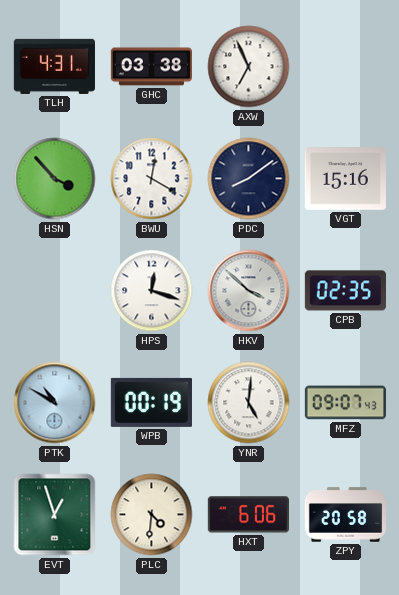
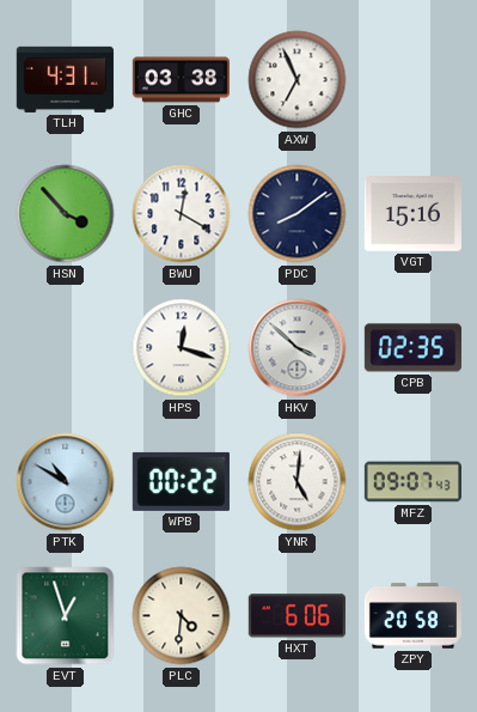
WPB: 00:19 -> 00:22
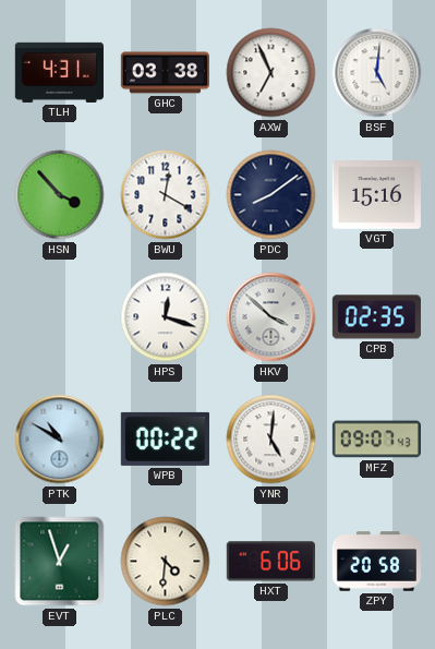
BSF: none -> 5:01
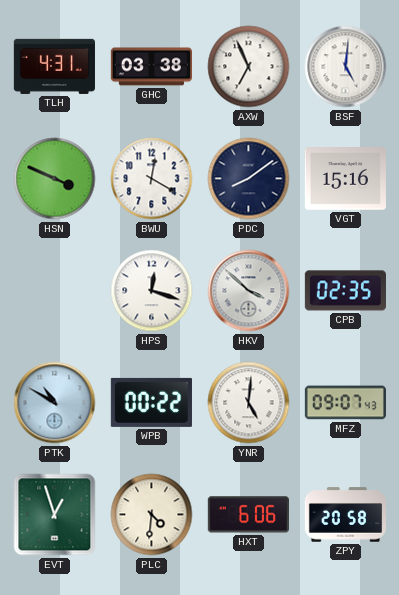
HSN: 3:53 -> 3:49
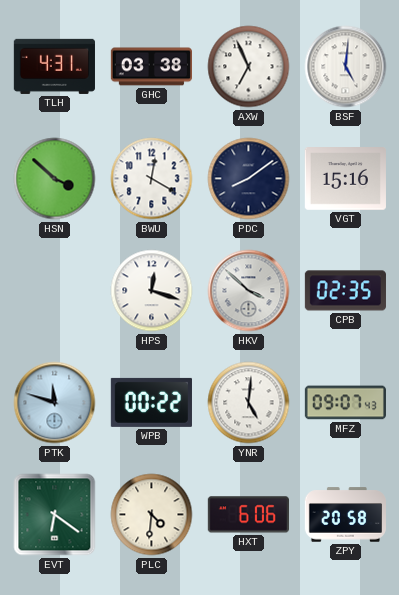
HSN: 3:49 -> 3:52
PTK: 10:50 -> 11:48
EVT: 12:57 -> 6:21
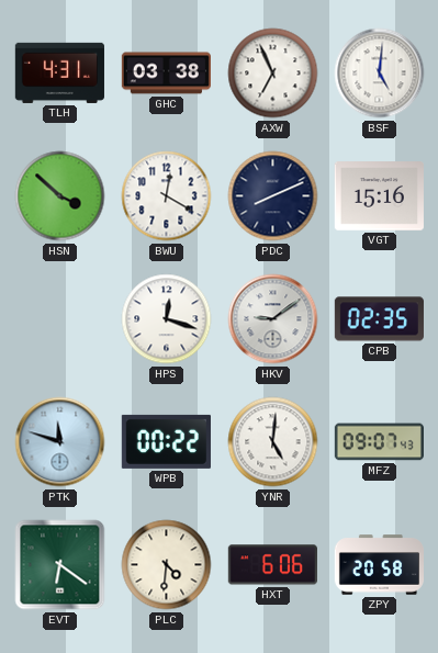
PDC: 8:09 -> 8:11
HKV: 3:52 -> 9:09
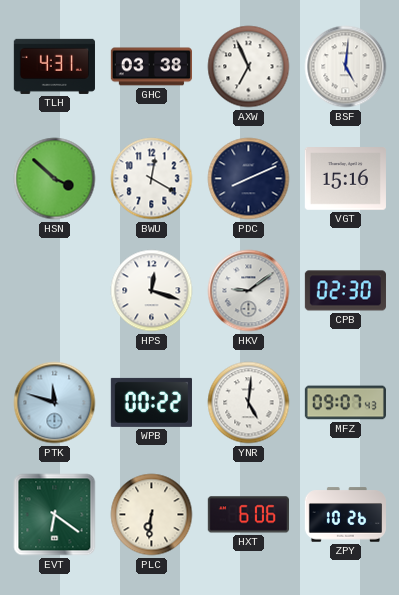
CPB: 02:35 -> 02:30
PLC: 4:31 -> 6:31
ZPY: 20:58 -> 10:26
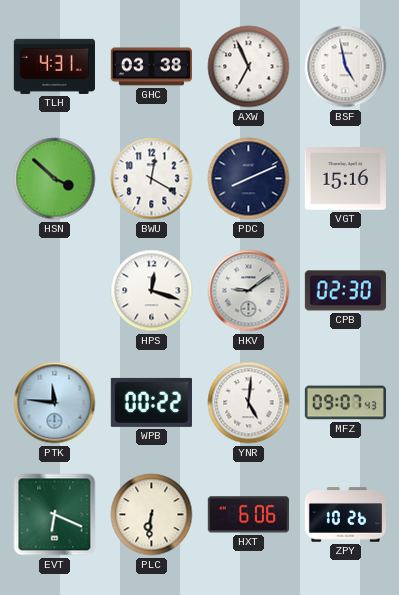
BSF: 5:01 -> 4:58
PTK: 11:48 -> 11:46
EVT: 6:21 -> 6:19
